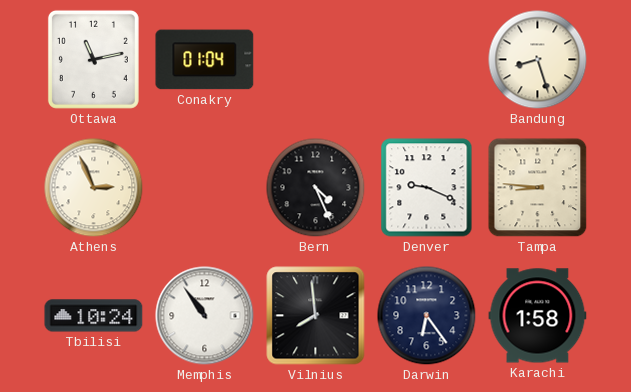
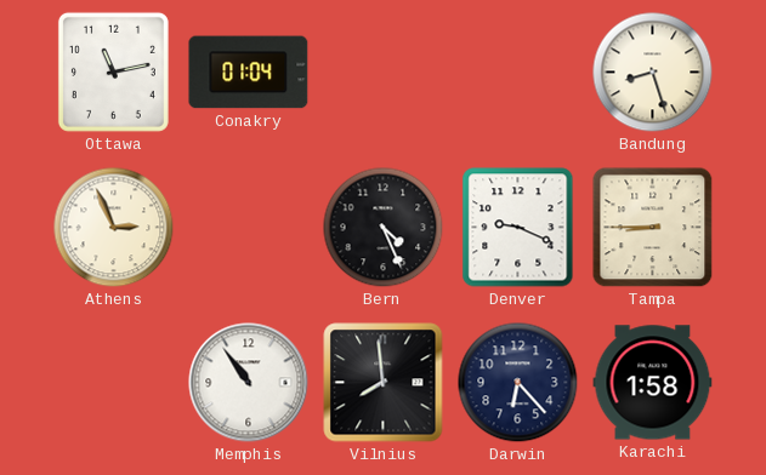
Tampa: 8:46 -> 8:45
Tbilisi: 10:24 -> none
Darwin: 6:24 -> 6:23
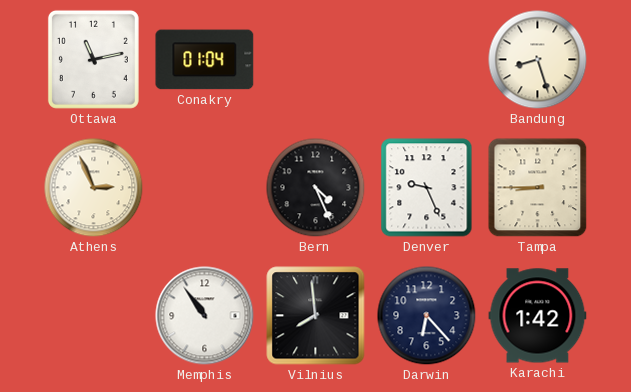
Denver: 9:19 -> 9:26
Karachi: 1:58 -> 1:42
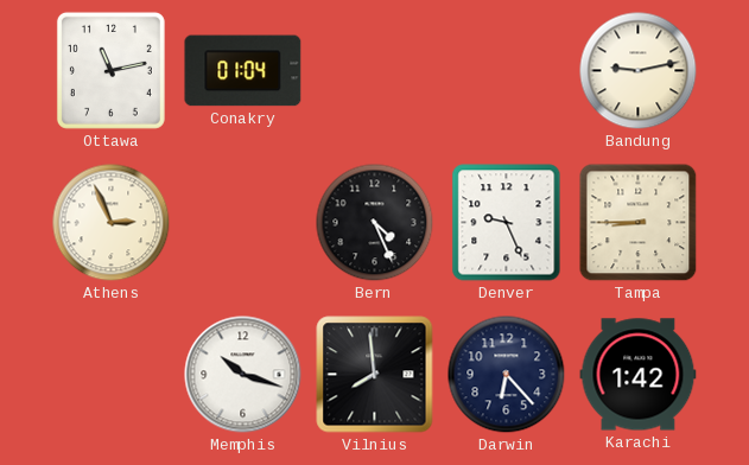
Bandung: 8:27 -> 9:13
Memphis: 10:54 -> 10:18
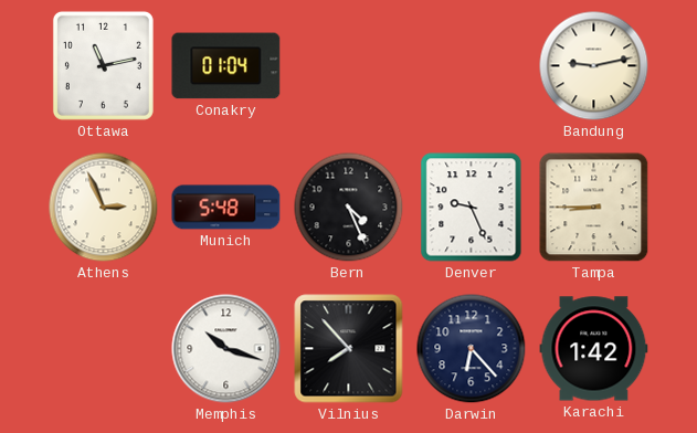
Munich: none -> 5:48
Vilnius: 7:59 -> 7:53
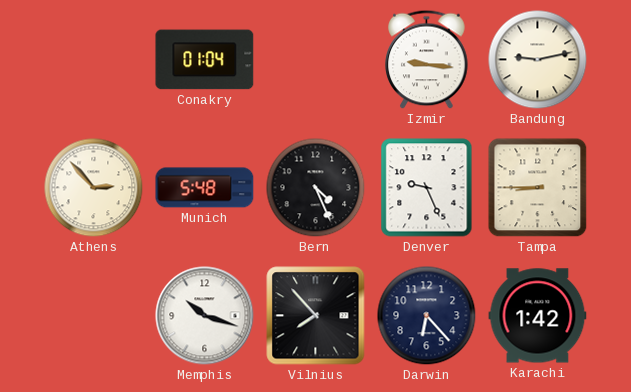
Ottawa: 11:13 -> none
Izmir: none -> 9:16
Athens: 2:56 -> 2:53
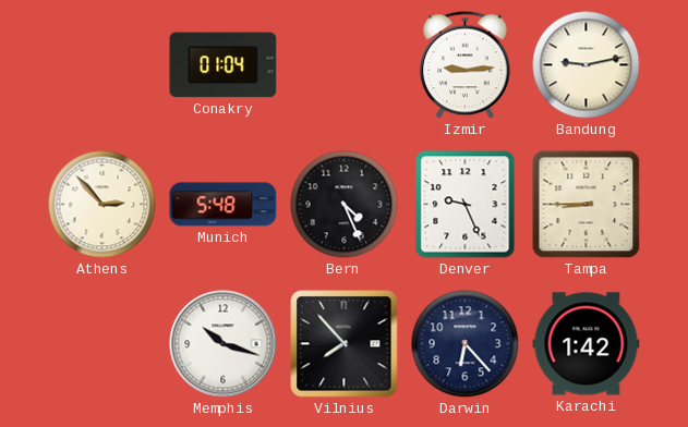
Izmir: 9:16 -> 9:14
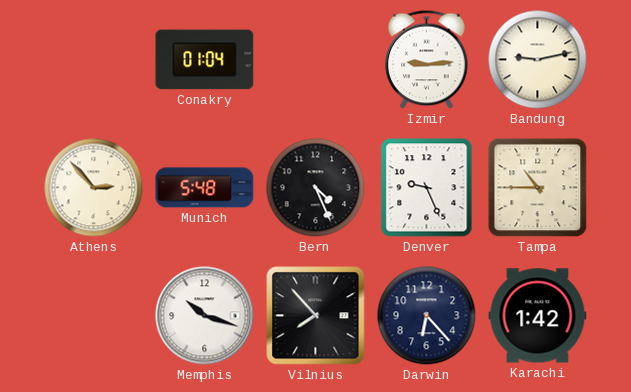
Tampa: 8:45 -> 10:45
